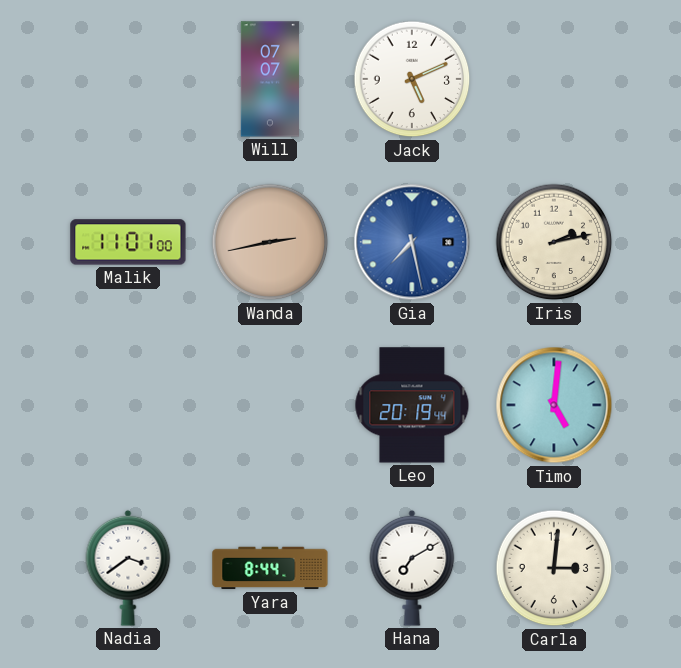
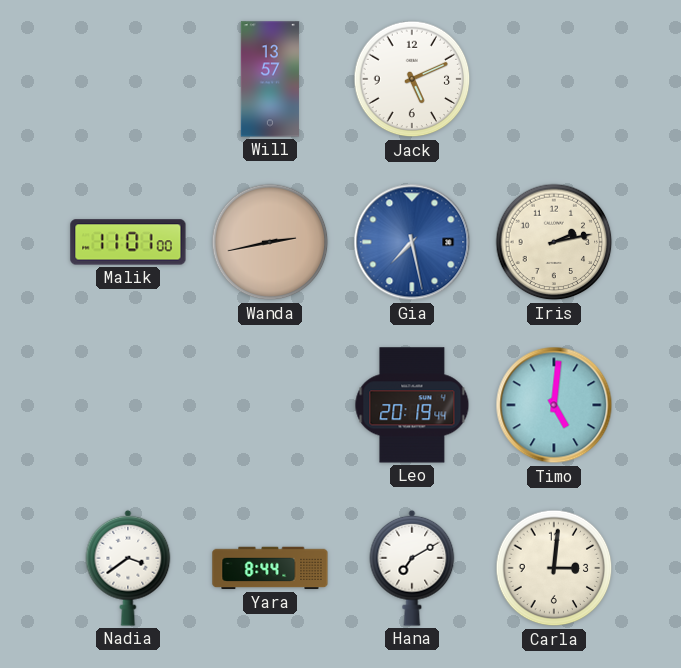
Will: 07:07 -> 13:57
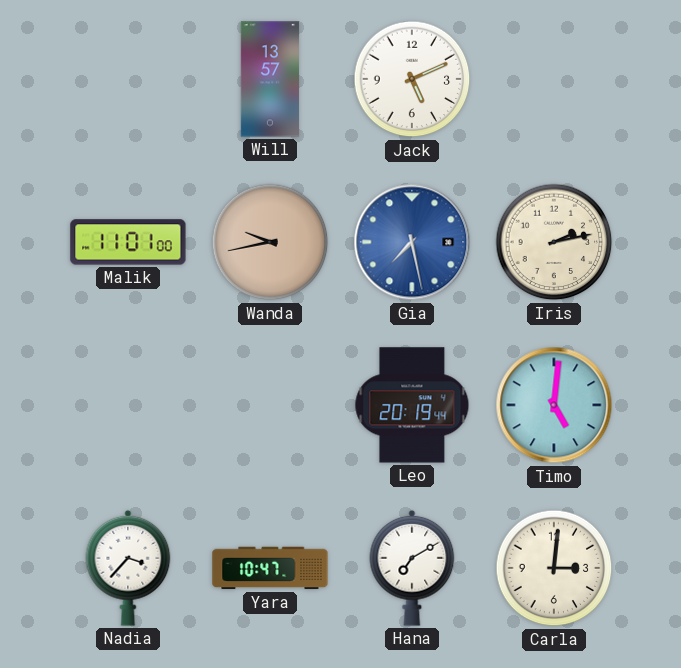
Wanda: 2:43 -> 9:43
Nadia: 3:39 -> 3:37
Yara: 8:44 -> 10:47
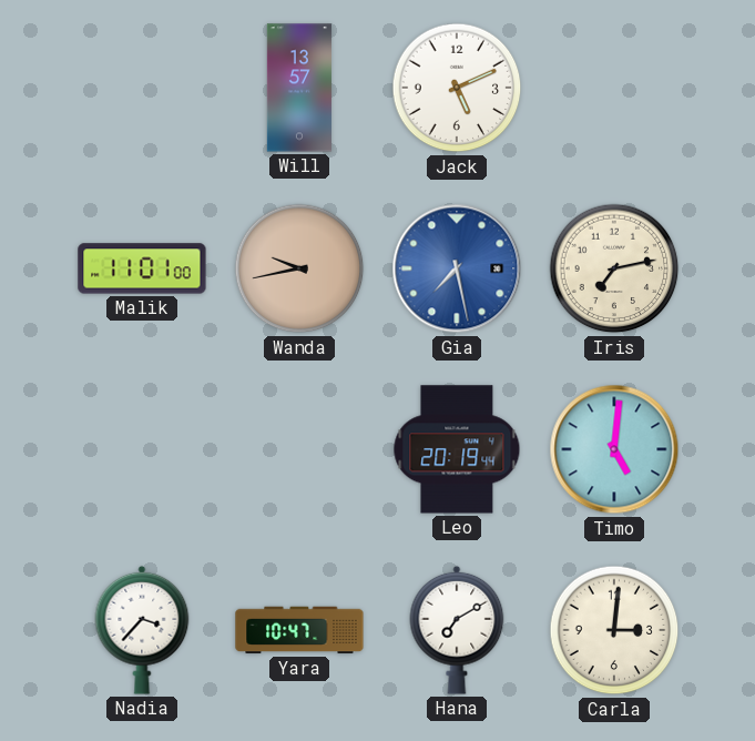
Iris: 2:13 -> 7:13
